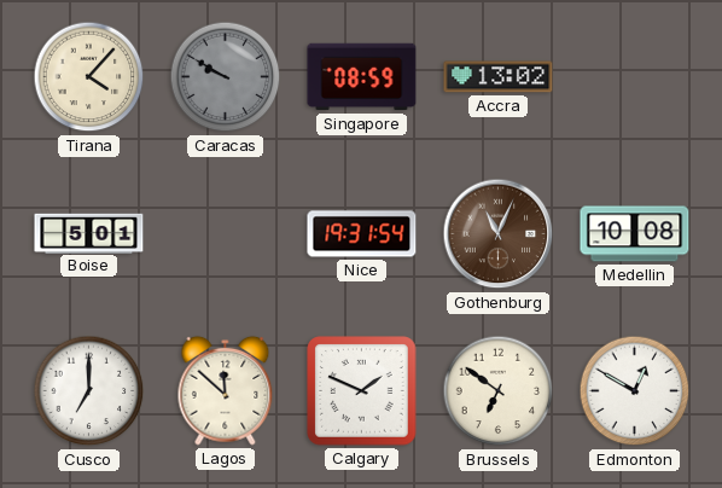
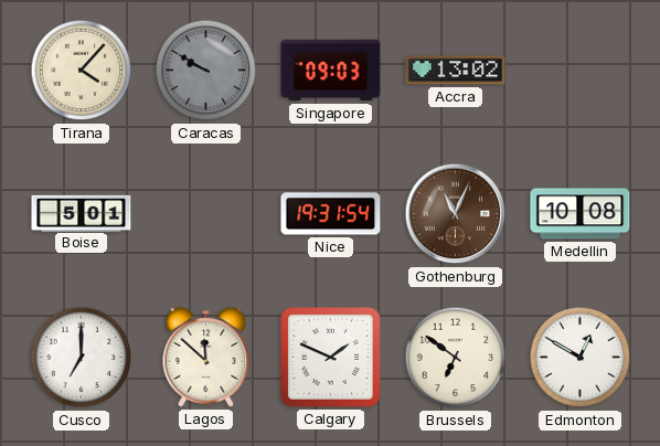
Singapore: 08:59 -> 09:03
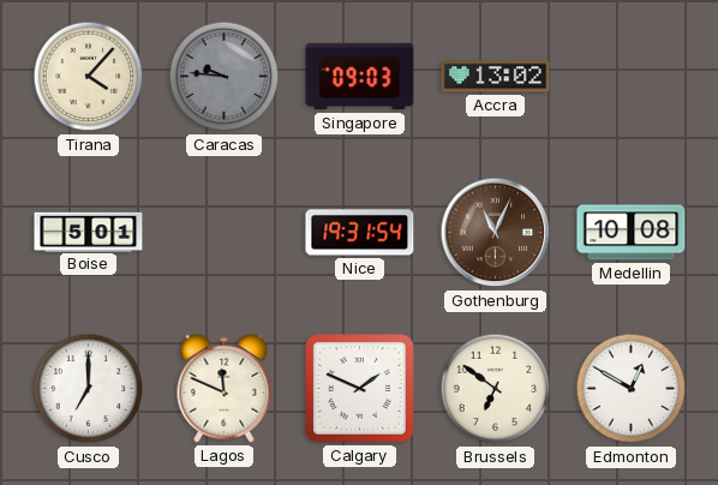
Caracas: 9:50 -> 9:46
Lagos: 11:52 -> 11:49
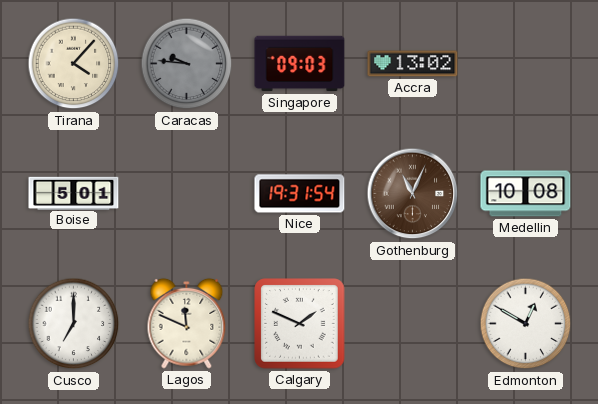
Brussels: 6:51 -> none
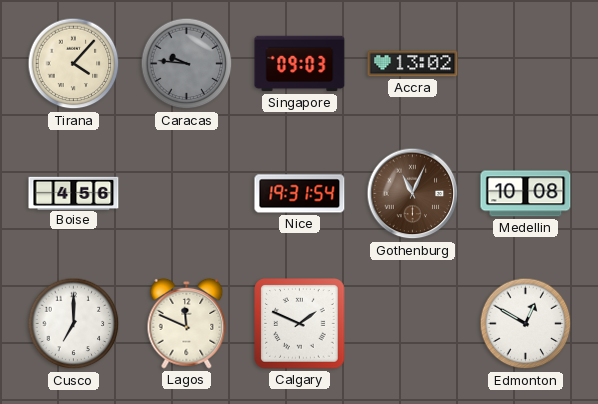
Boise: 5:01 -> 4:56
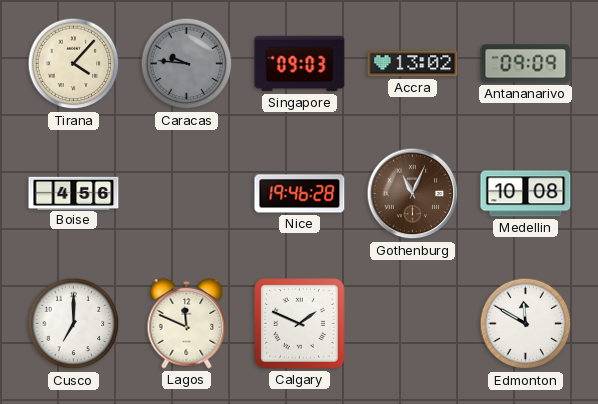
Antananarivo: none -> 09:09
Nice: 19:31 -> 19:46
Edmonton: 12:50 -> 11:50
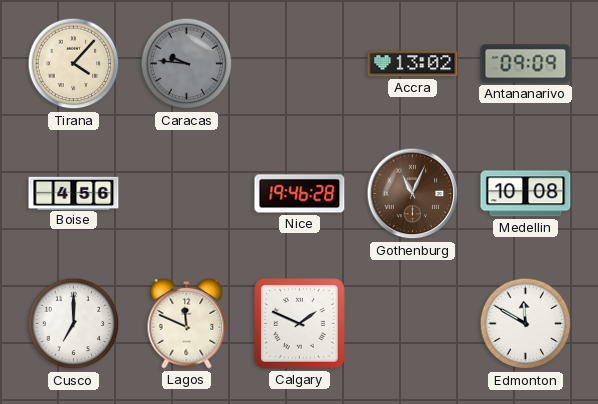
Singapore: 09:03 -> none
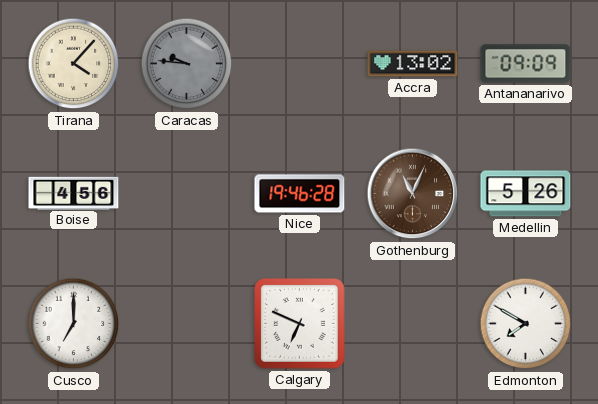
Medellin: 10:08 -> 5:26
Lagos: 11:49 -> none
Calgary: 1:49 -> 6:49
Edmonton: 11:50 -> 7:50
